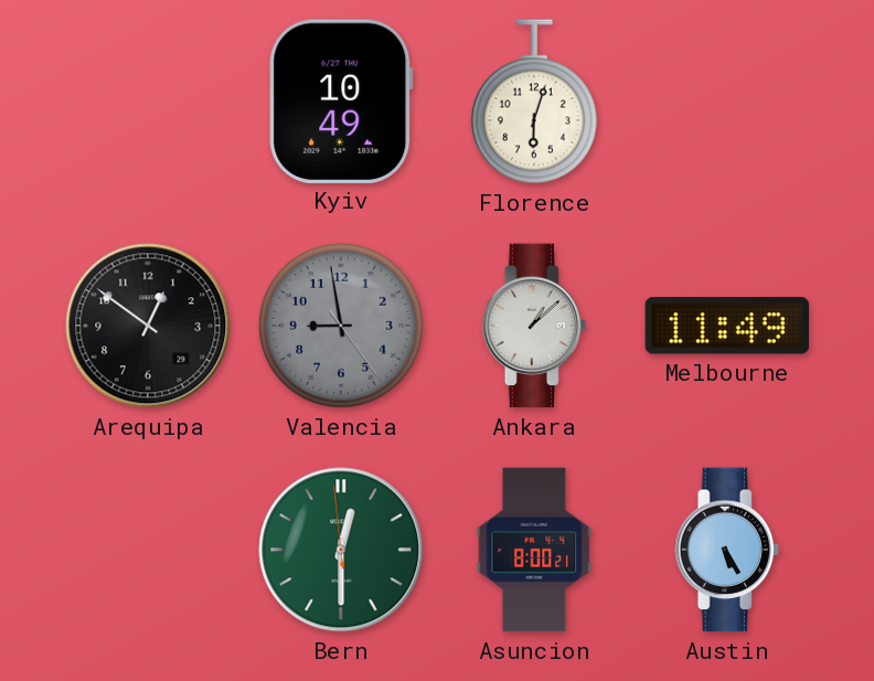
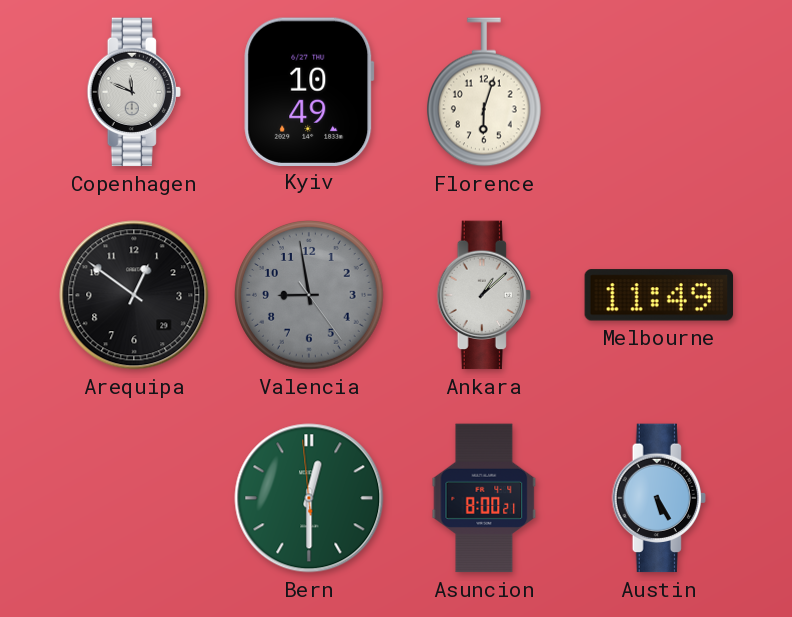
Copenhagen: none -> 11:49
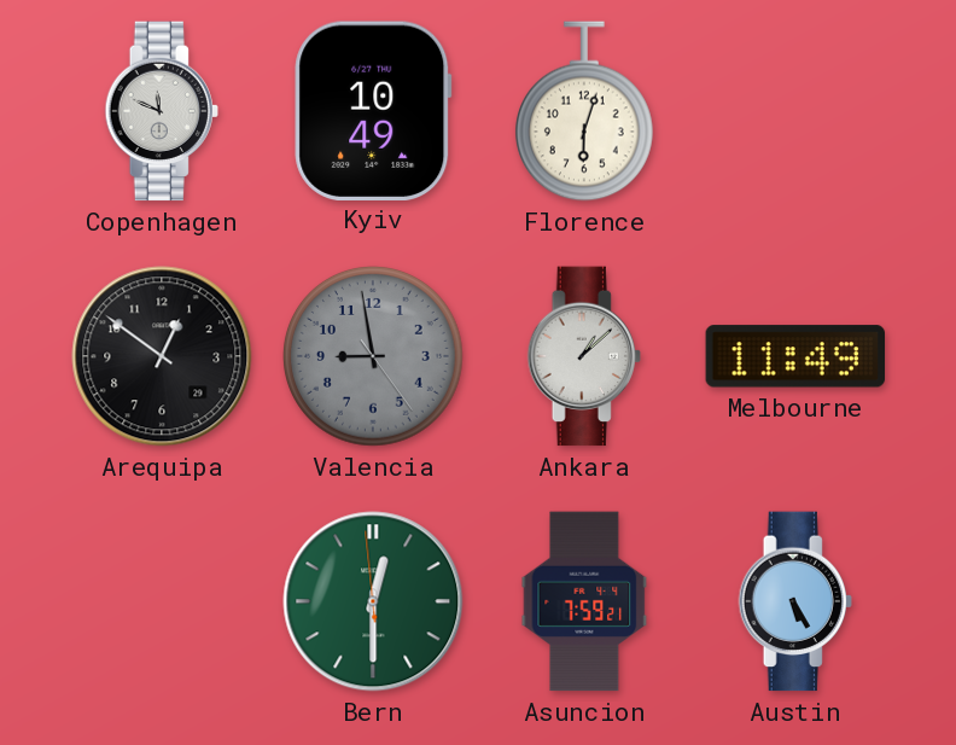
Asuncion: 8:00 -> 7:59
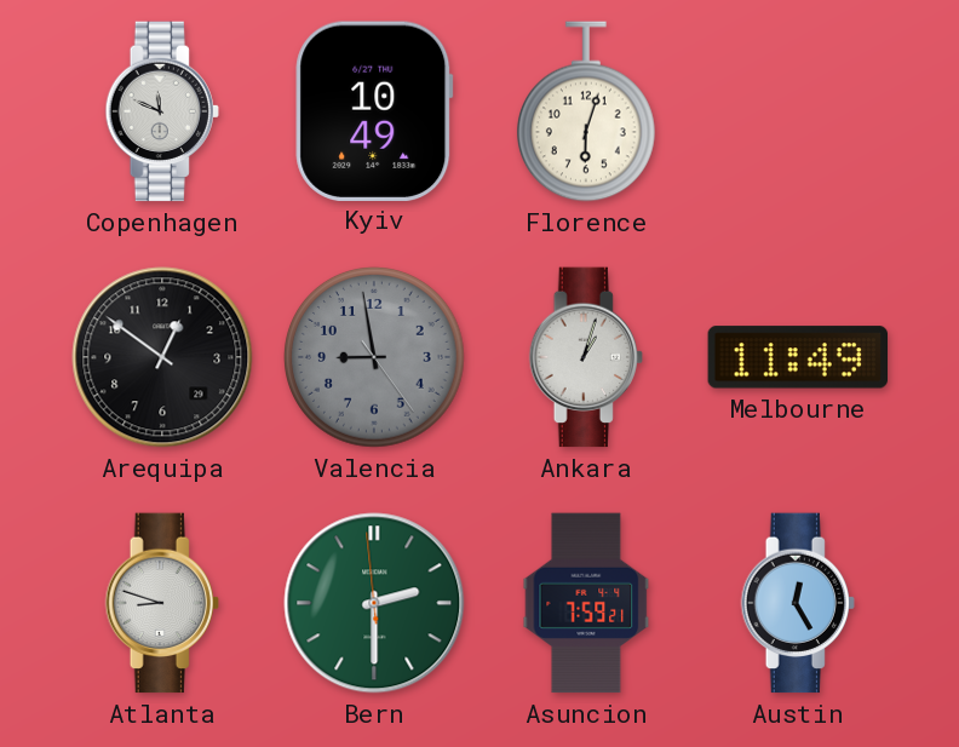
Ankara: 1:08 -> 1:03
Atlanta: none -> 8:48
Bern: 12:29 -> 2:29
Austin: 5:25 -> 12:25
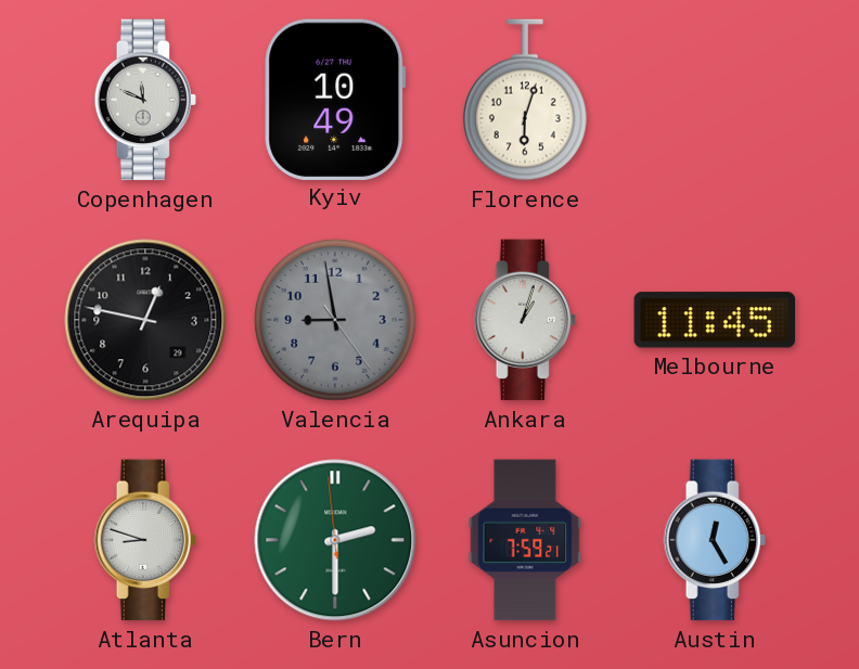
Arequipa: 12:51 -> 12:47
Melbourne: 11:49 -> 11:45
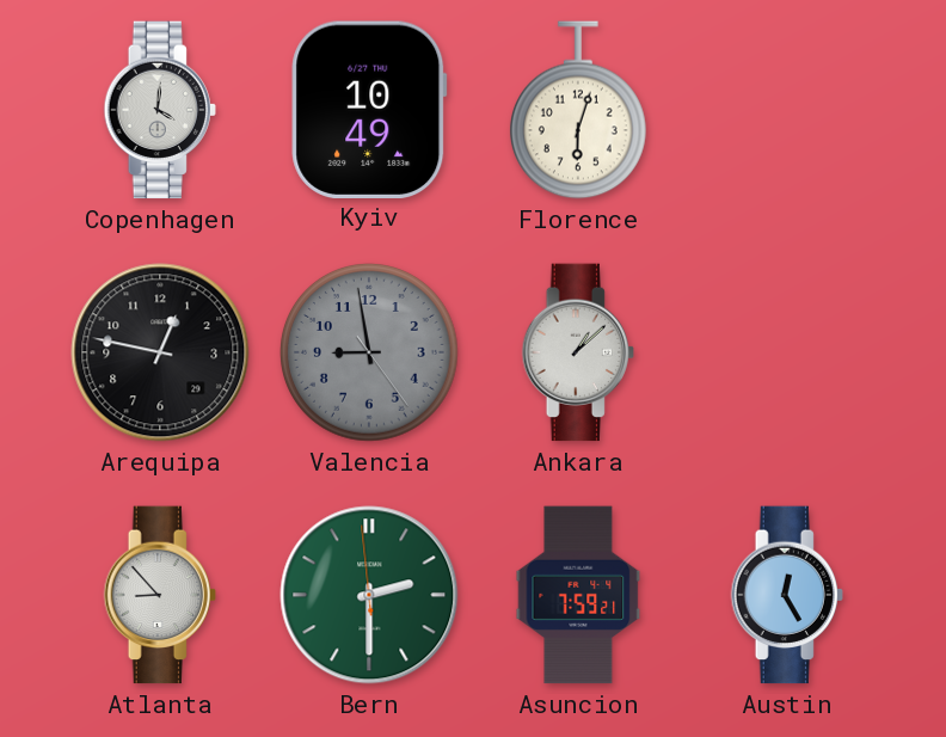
Copenhagen: 11:49 -> 4:01
Ankara: 1:03 -> 1:08
Melbourne: 11:45 -> none
Atlanta: 8:48 -> 8:53
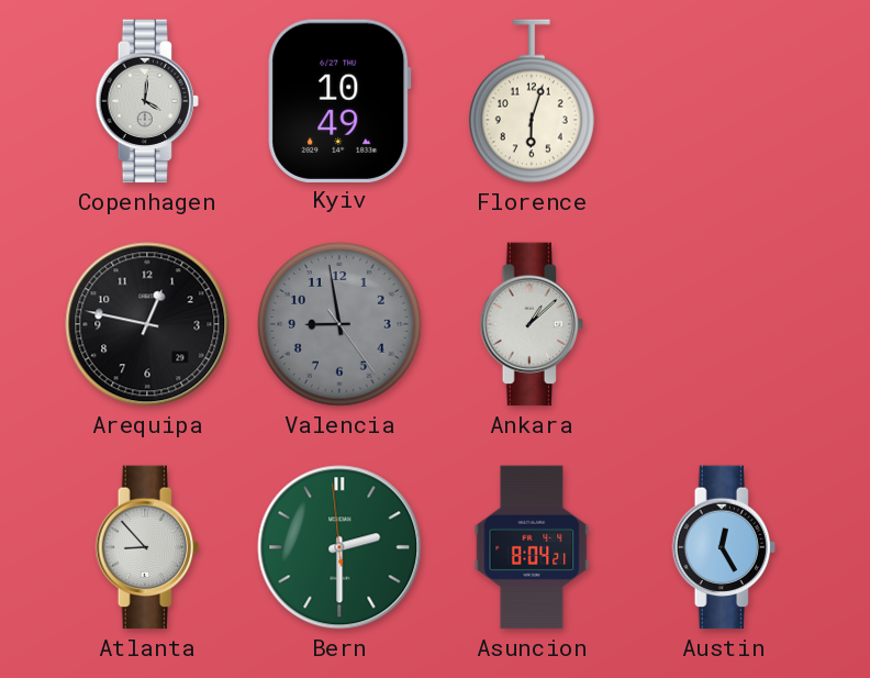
Asuncion: 7:59 -> 8:04
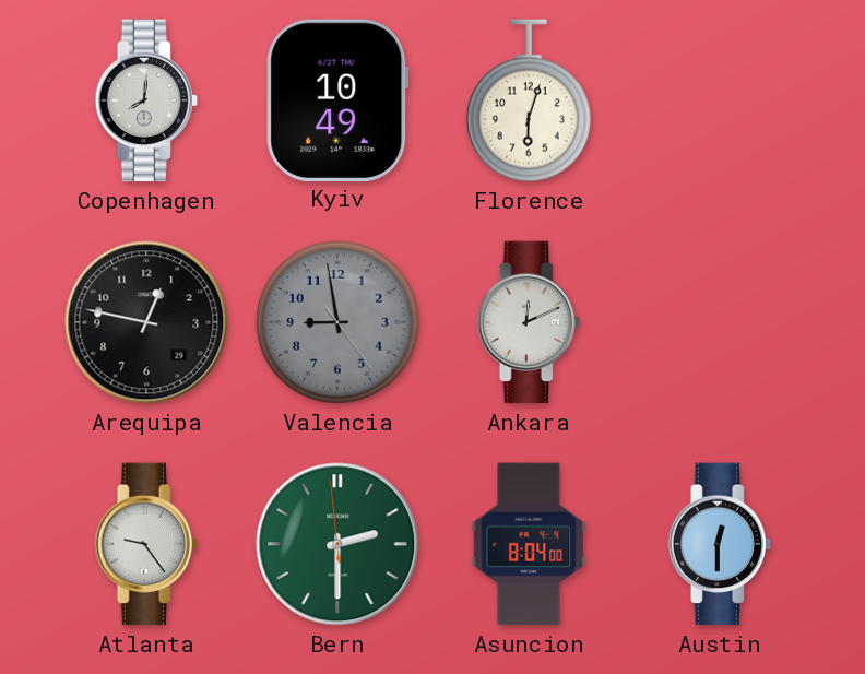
Copenhagen: 4:01 -> 8:01
Ankara: 1:08 -> 12:11
Atlanta: 8:53 -> 9:24
Asuncion: 8:04:21 -> 8:04:00
Austin: 12:25 -> 12:30
